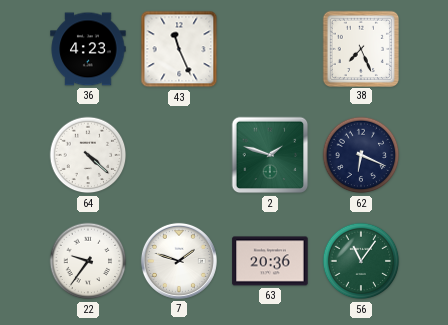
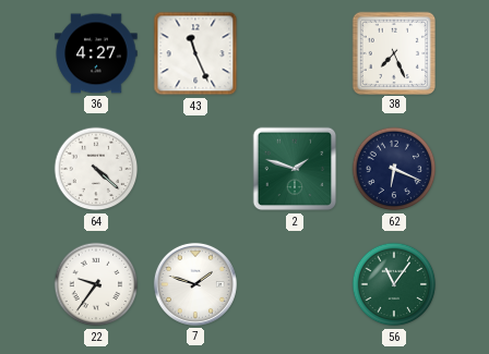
36: 4:23 -> 4:27
63: 20:36 -> none
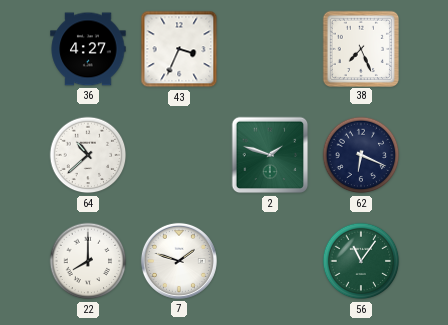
43: 11:26 -> 3:34
64: 4:22 -> 10:38
22: 9:36 -> 8:00
